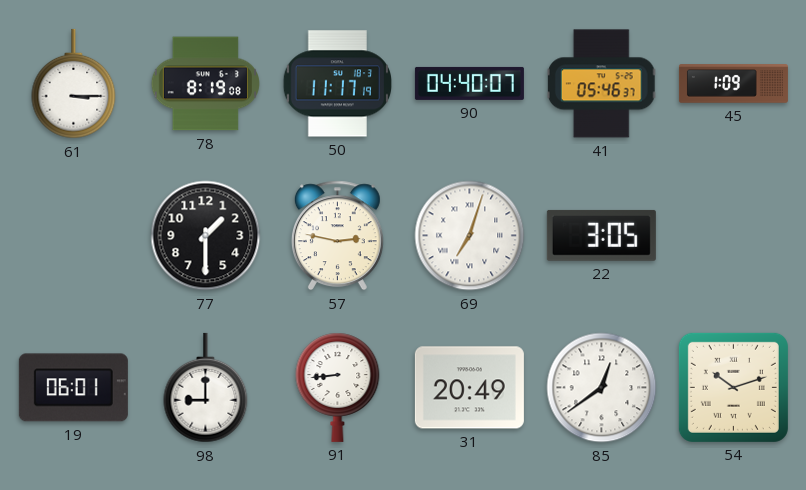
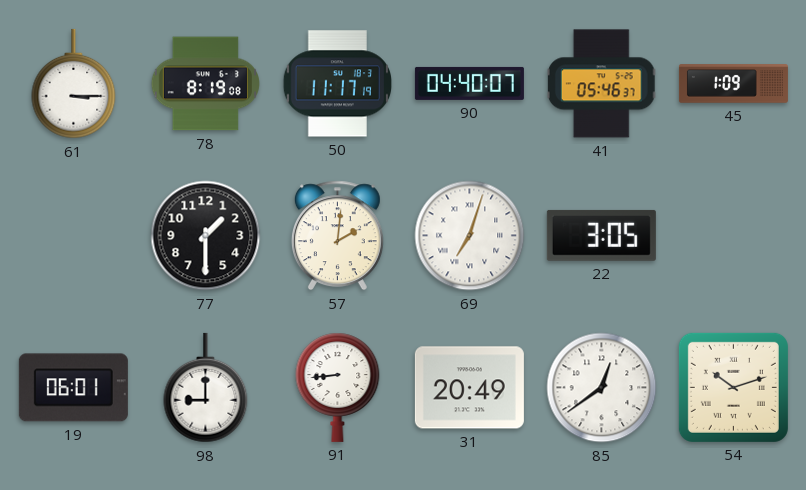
57: 2:47 -> 2:01
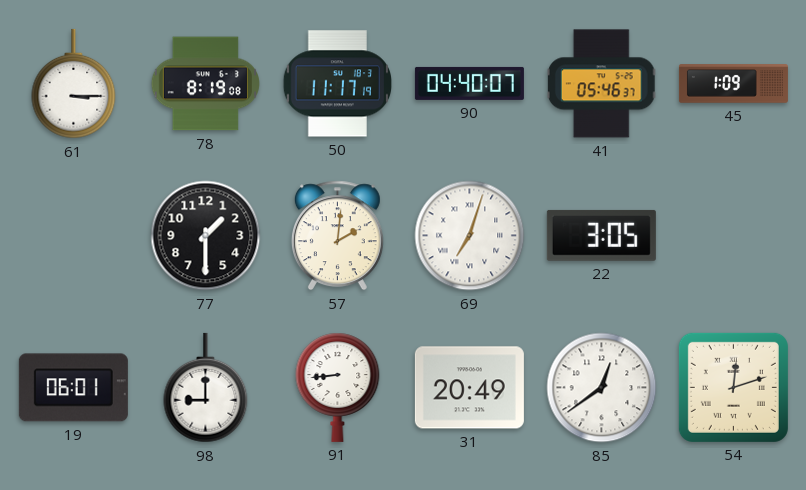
54: 10:12 -> 12:12
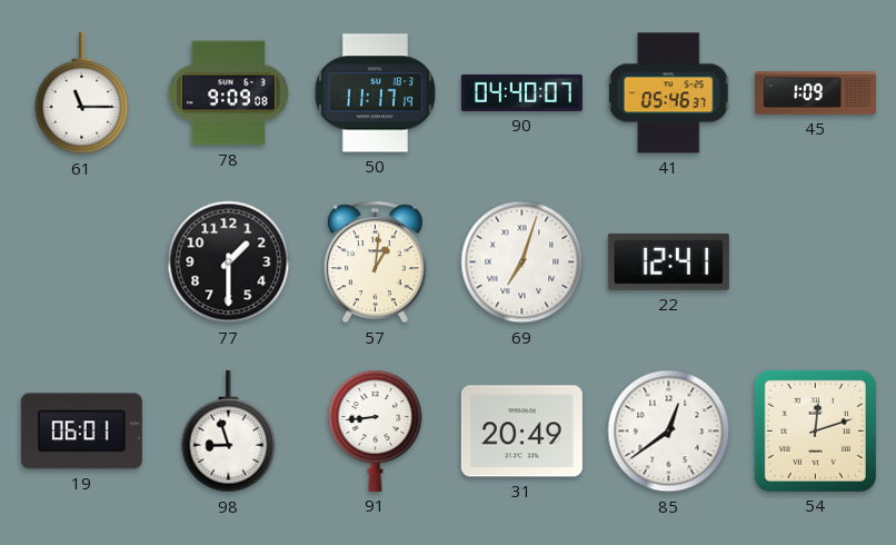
61: 3:15 -> 11:15
78: 8:19 -> 9:09
57: 2:01 -> 1:01
22: 3:05 -> 12:41
98: 9:00 -> 8:57
